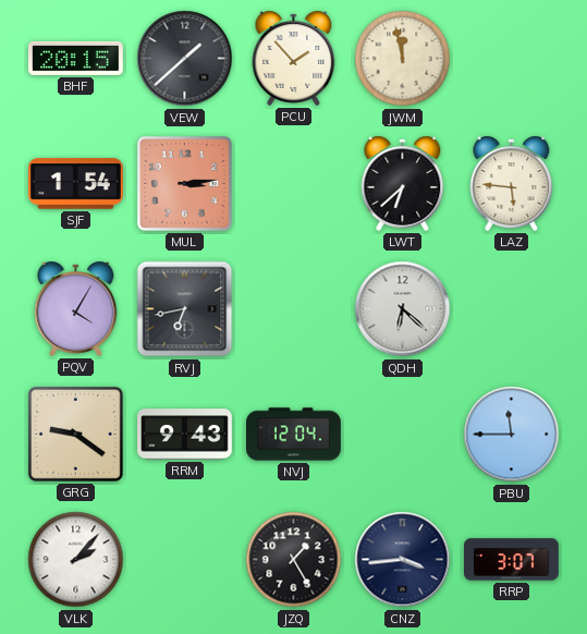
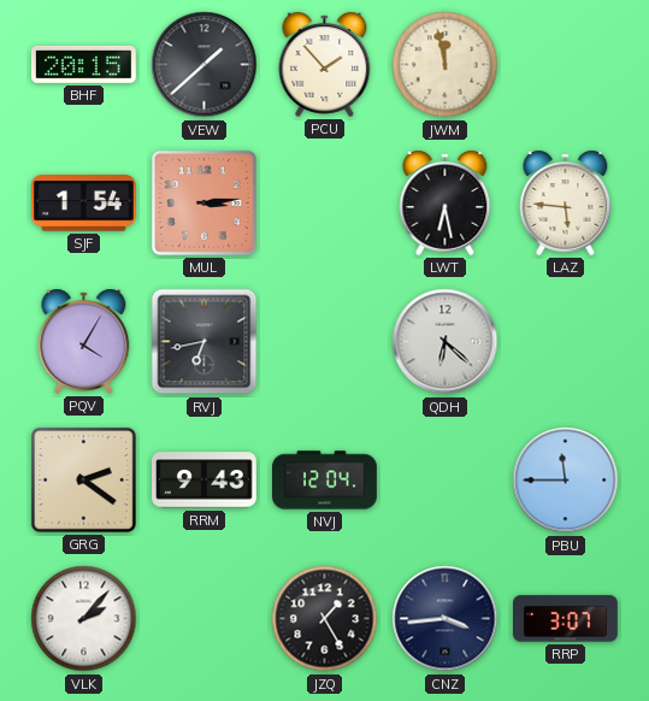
LWT: 6:38 -> 6:28
GRG: 9:21 -> 2:21
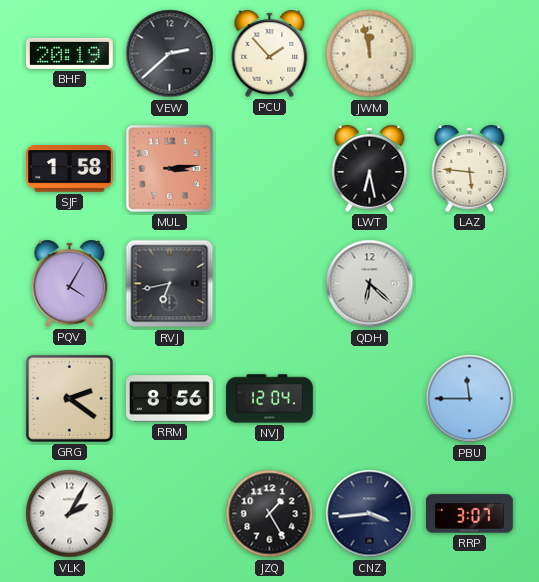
BHF: 20:15 -> 20:19
VEW: 1:38 -> 2:38
SJF: 1:54 -> 1:58
RRM: 9:43 -> 8:56
VLK: 2:07 -> 2:05
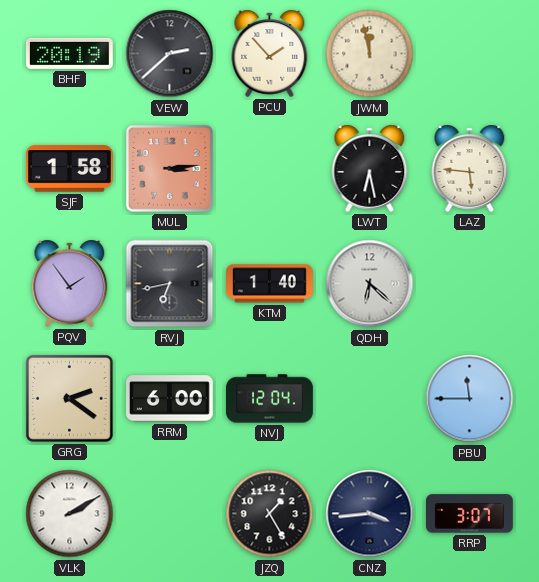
PQV: 4:05 -> 1:54
KTM: none -> 1:40
RRM: 8:56 -> 6:00
VLK: 2:05 -> 2:10
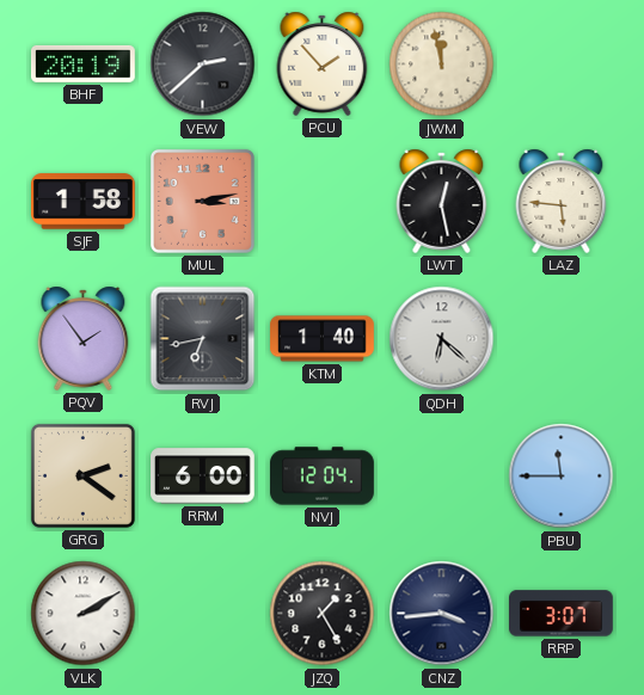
MUL: 3:14 -> 3:13
LWT: 6:28 -> 12:28
